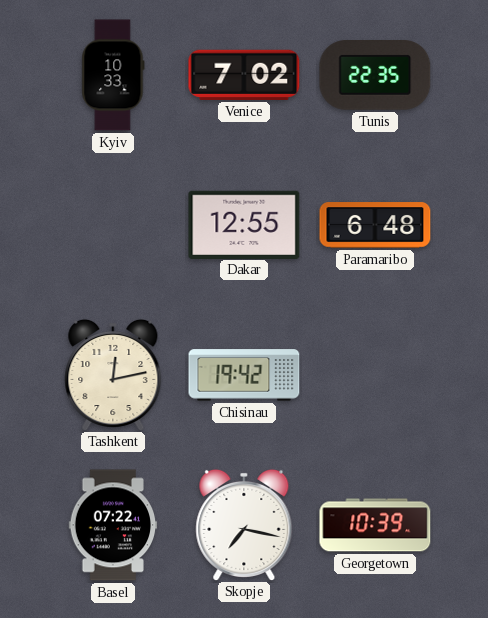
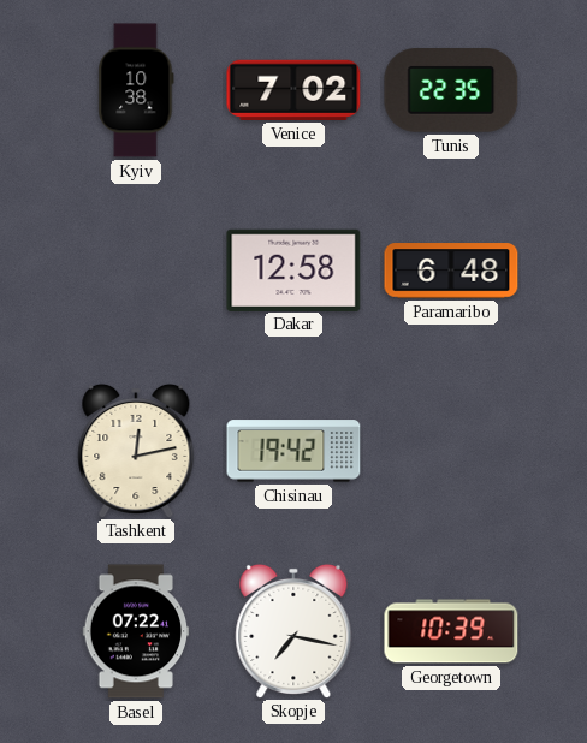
Kyiv: 10:33 -> 10:38
Dakar: 12:55 -> 12:58
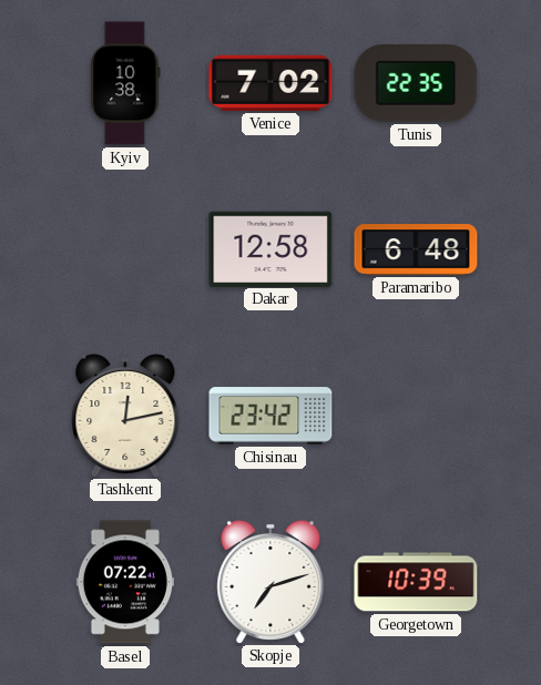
Chisinau: 19:42 -> 23:42
Skopje: 7:17 -> 7:12
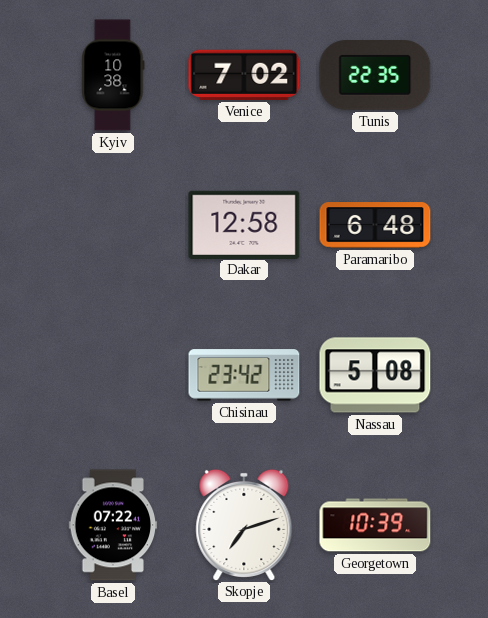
Tashkent: 12:13 -> none
Nassau: none -> 5:08
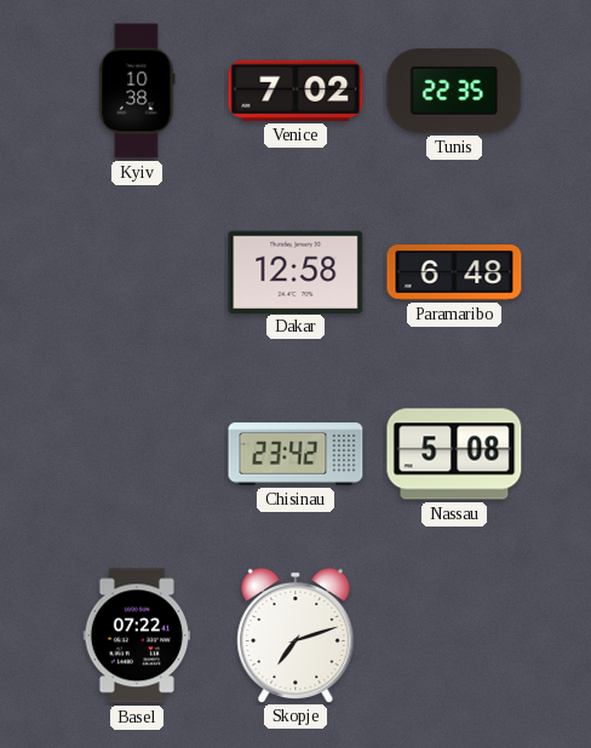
Georgetown: 10:39 -> none
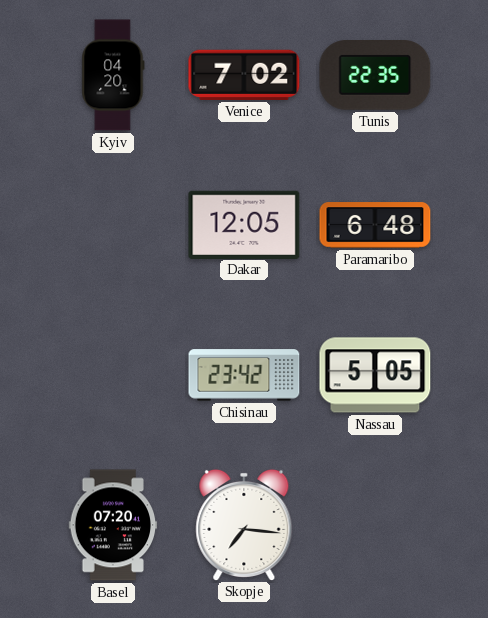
Kyiv: 10:38 -> 04:20
Dakar: 12:58 -> 12:05
Nassau: 5:08 -> 5:05
Basel: 07:22 -> 07:20
Skopje: 7:12 -> 7:16
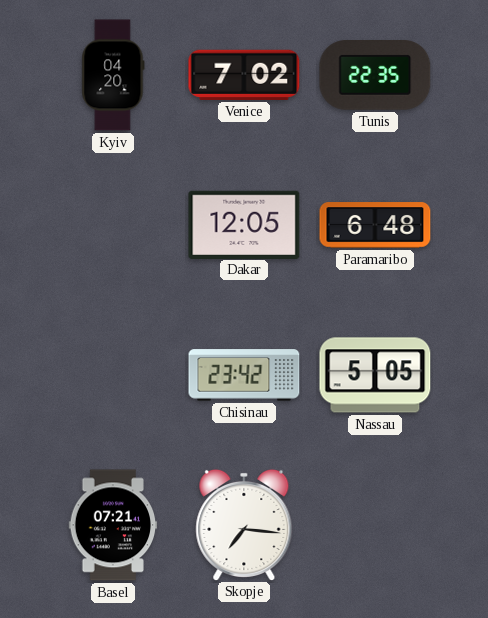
Basel: 07:20 -> 07:21
